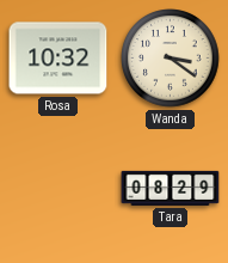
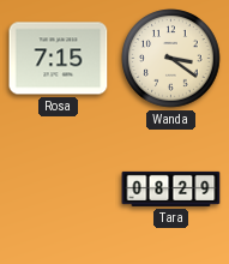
Rosa: 10:32 -> 7:15
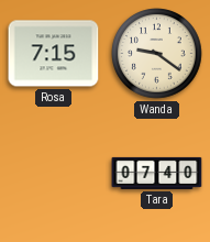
Wanda: 3:21 -> 9:21
Tara: 08:29 -> 07:40
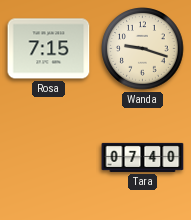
Wanda: 9:21 -> 9:18
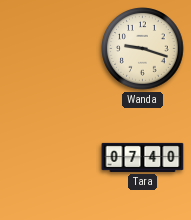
Rosa: 7:15 -> none
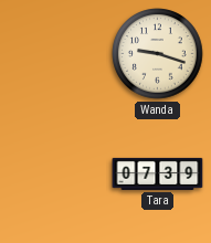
Tara: 07:40 -> 07:39
